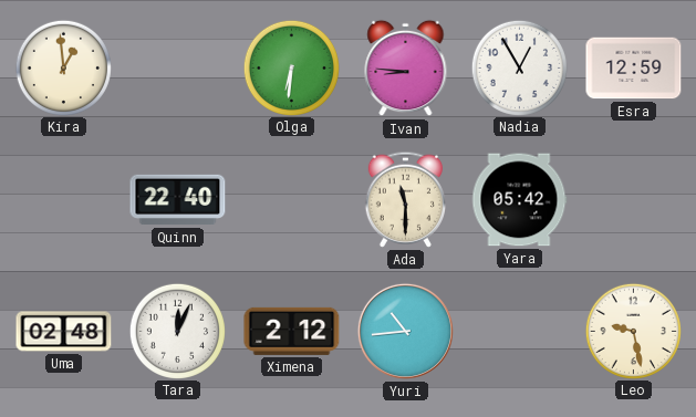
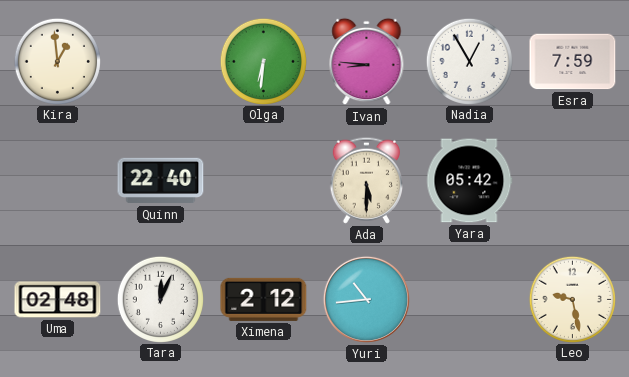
Esra: 12:59 -> 7:59
Ada: 11:30 -> 5:30
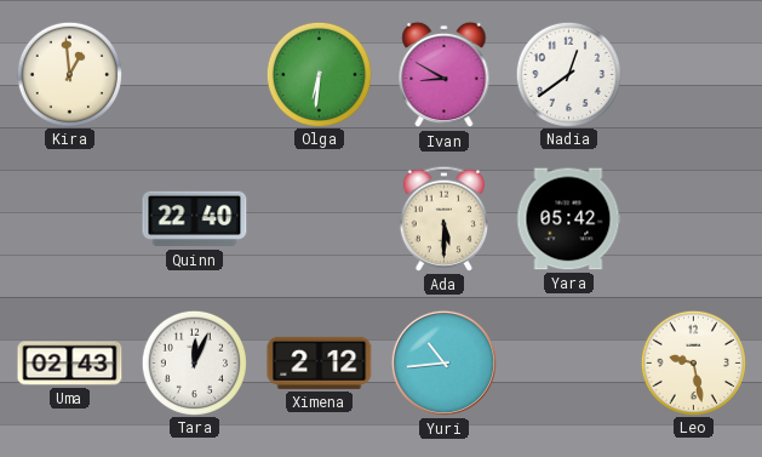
Ivan: 8:46 -> 8:50
Nadia: 12:55 -> 12:39
Esra: 7:59 -> none
Uma: 02:48 -> 02:43
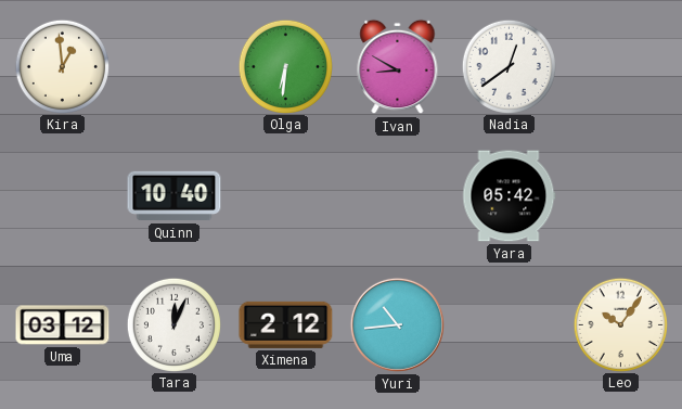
Quinn: 22:40 -> 10:40
Ada: 5:30 -> none
Uma: 02:43 -> 03:12
Leo: 9:28 -> 10:06
